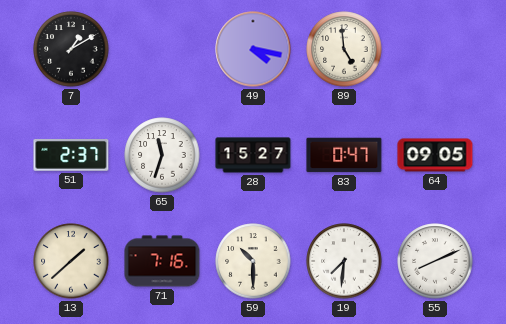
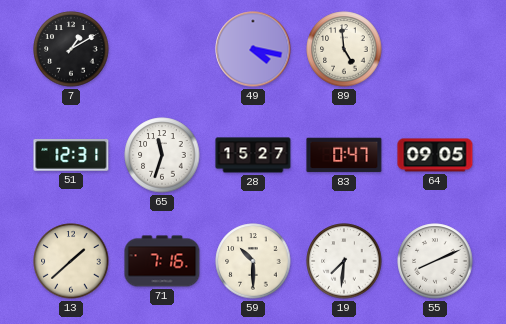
51: 2:37 -> 12:31
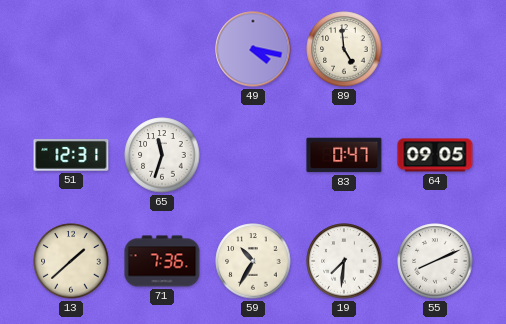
7: 1:10 -> none
28: 15:27 -> none
71: 7:16 -> 7:36
59: 10:30 -> 10:35
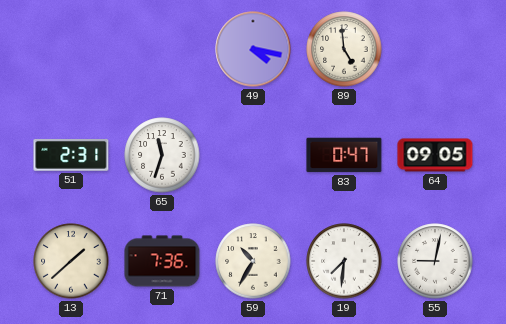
51: 12:31 -> 2:31
55: 8:11 -> 9:02
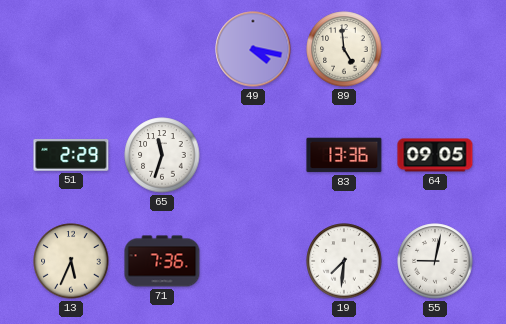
51: 2:31 -> 2:29
83: 0:47 -> 13:36
13: 1:38 -> 5:34
59: 10:35 -> none
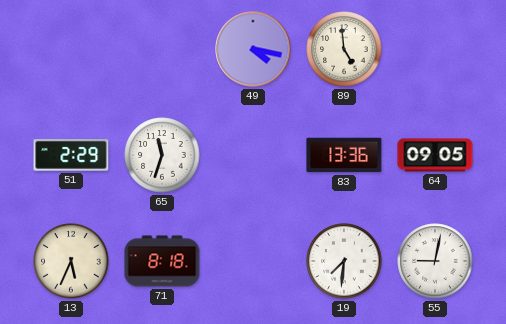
71: 7:36 -> 8:18
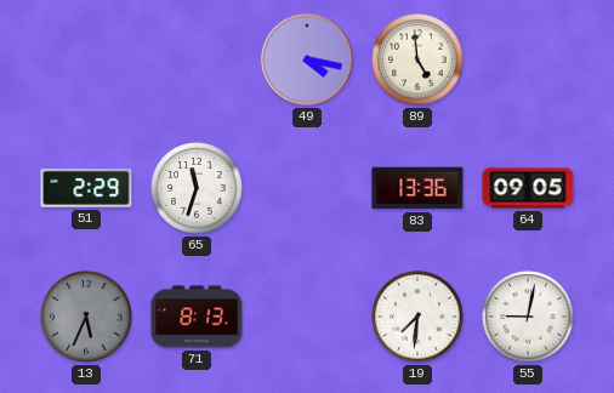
13 dial: cream -> grey
71: 8:18 -> 8:13
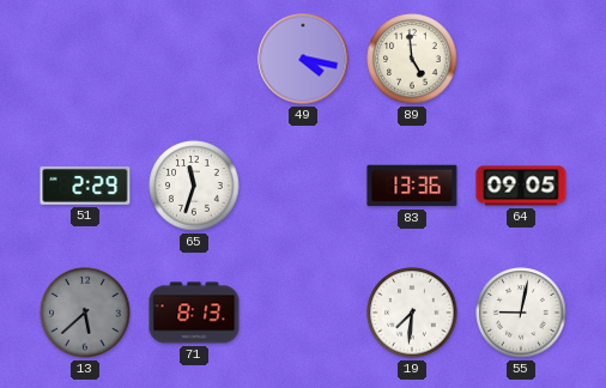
13: 5:34 -> 5:38
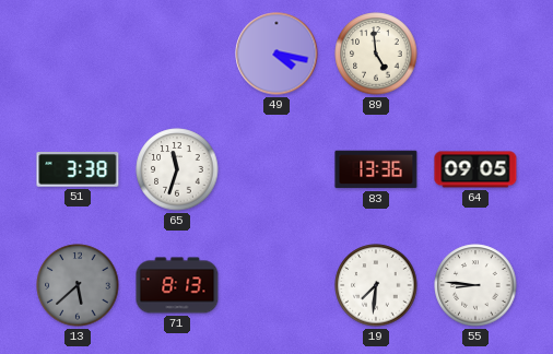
51: 2:29 -> 3:38
55: 9:02 -> 8:46
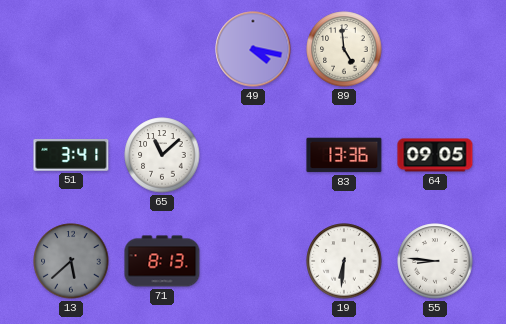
51: 3:38 -> 3:41
65: 11:33 -> 11:08
19: 7:31 -> 6:31
